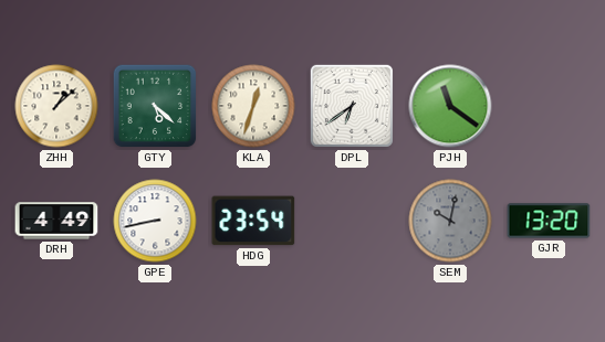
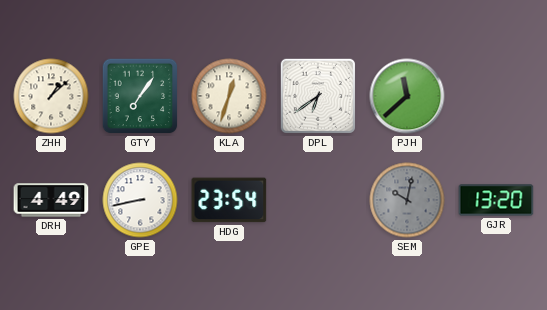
GTY: 5:22 -> 7:06
PJH: 11:21 -> 11:38
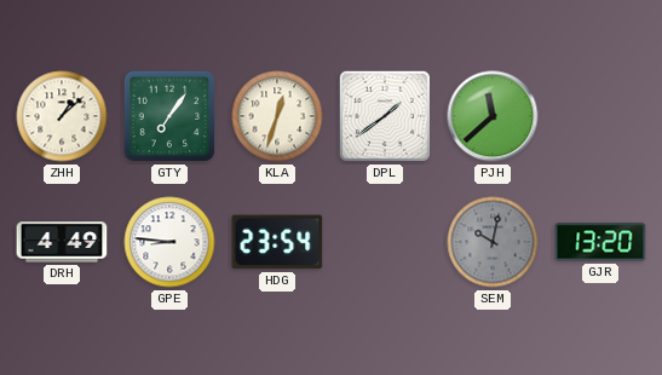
DPL: 6:39 -> 1:39
GPE: 8:43 -> 8:46
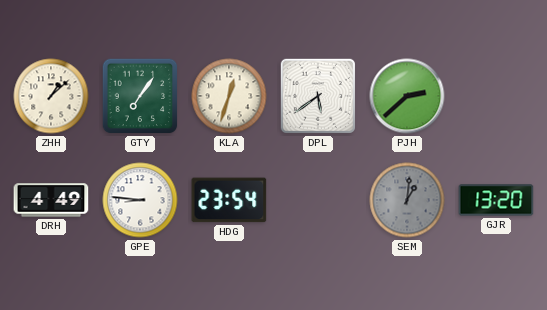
DPL: 1:39 -> 5:39
PJH: 11:38 -> 2:38
SEM: 10:02 -> 1:01
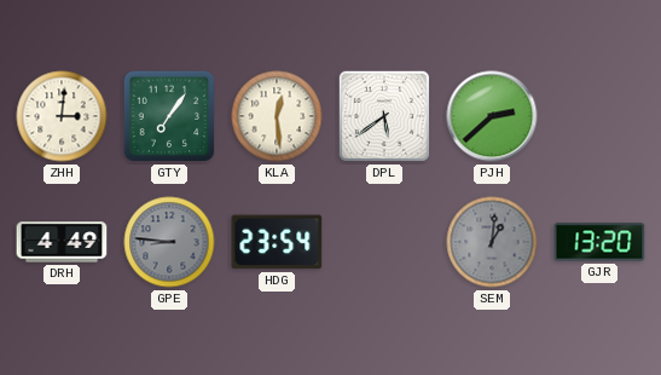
ZHH: 1:08 -> 3:01
KLA: 12:33 -> 12:29
GPE dial: white -> grey
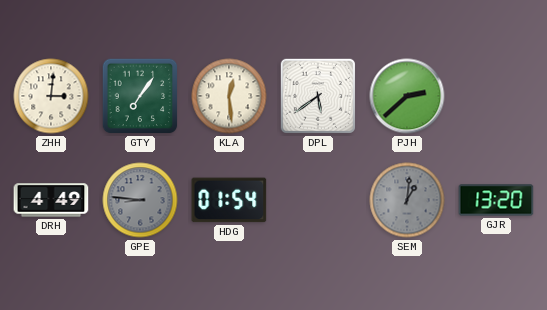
HDG: 23:54 -> 01:54
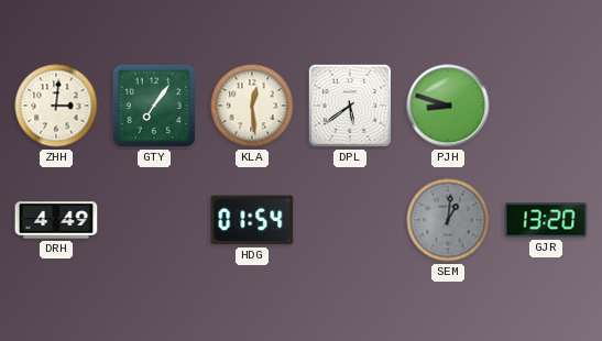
PJH: 2:38 -> 8:48
GPE: 8:46 -> none
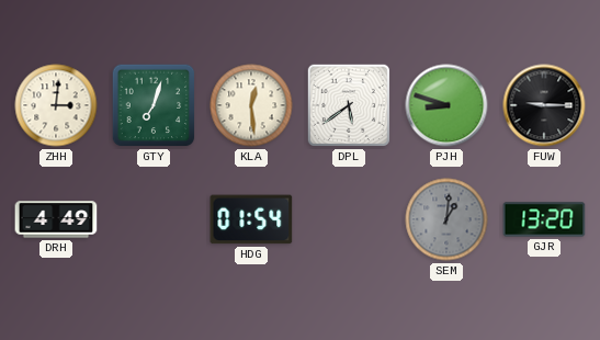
GTY: 7:06 -> 7:03
FUW: none -> 9:15
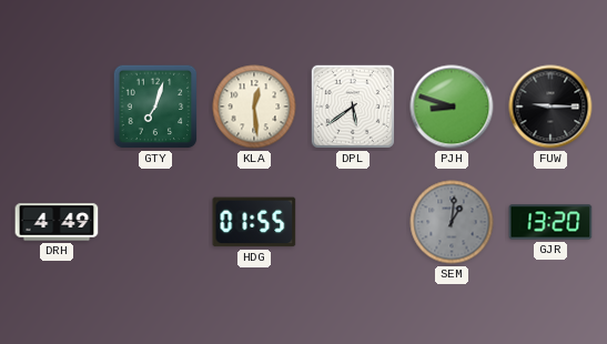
ZHH: 3:01 -> none
HDG: 01:54 -> 01:55
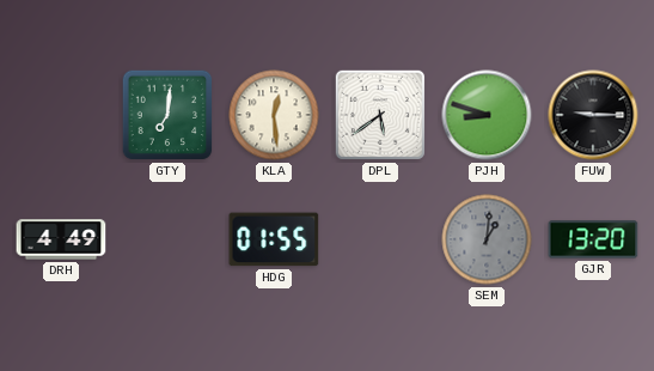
GTY: 7:03 -> 7:01
